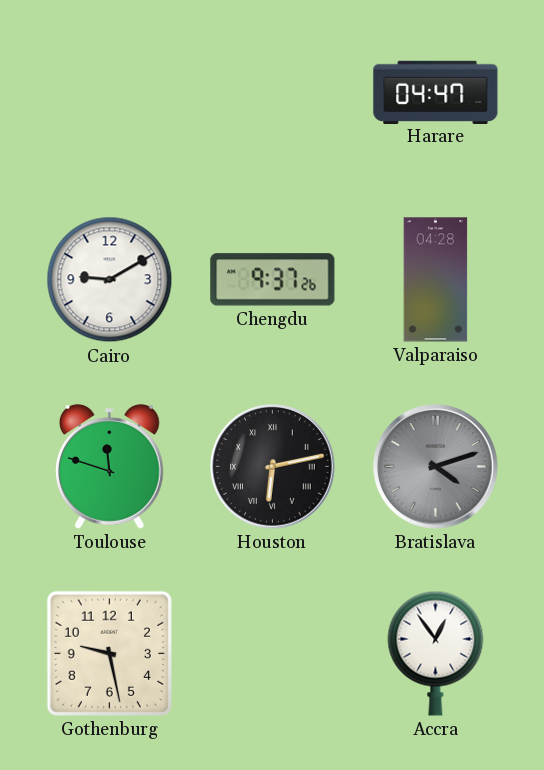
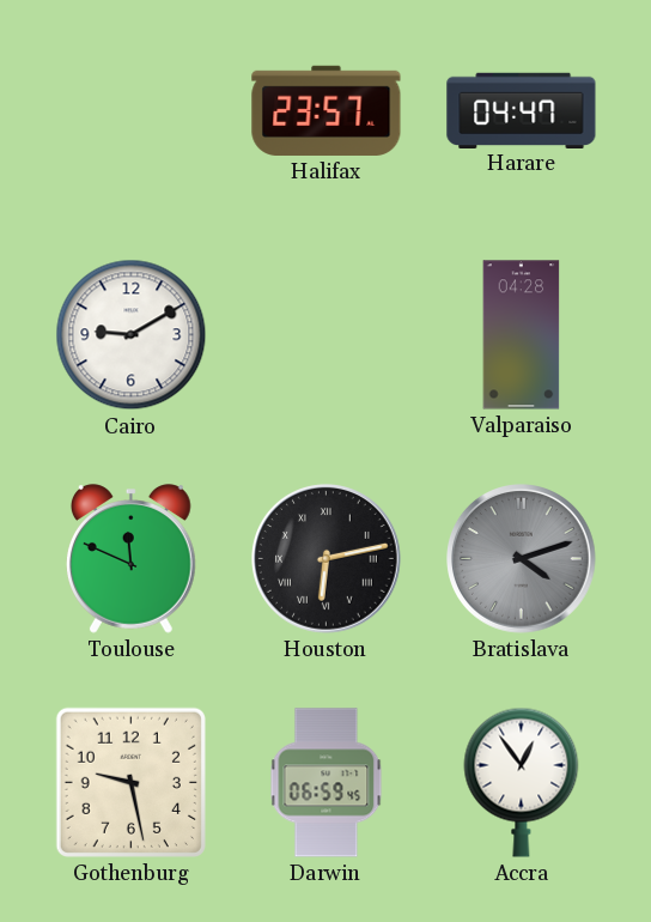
Halifax: none -> 23:57
Chengdu: 9:37 -> none
Toulouse: 11:48 -> 11:49
Darwin: none -> 06:59
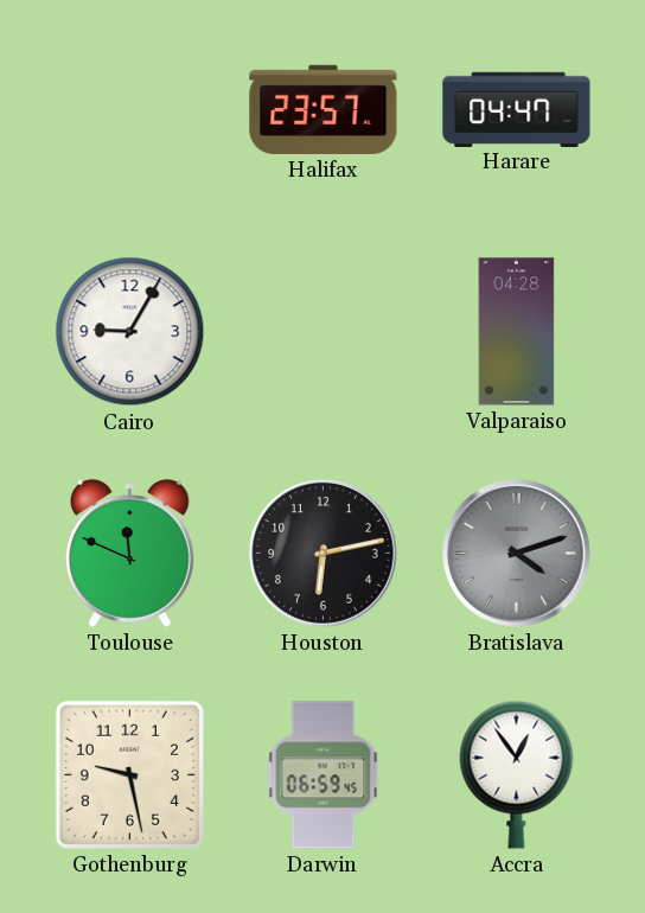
Cairo: 9:10 -> 9:05
Houston numerals: Roman -> Arabic
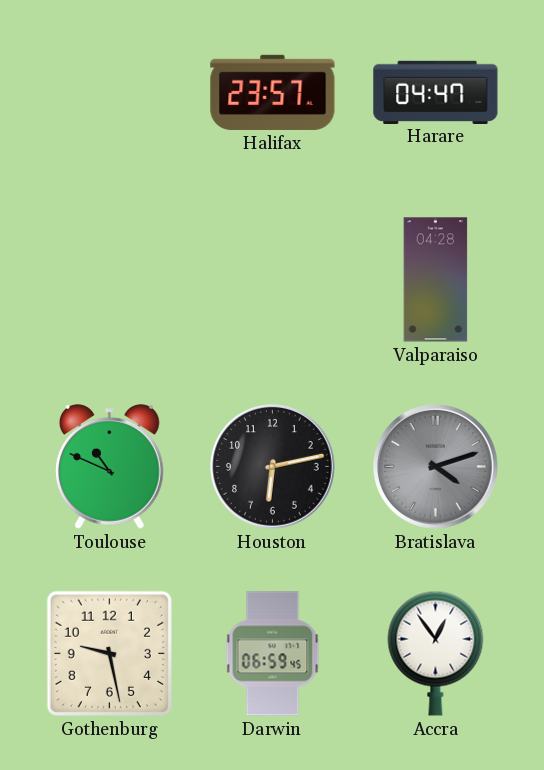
Cairo: 9:05 -> none
Toulouse: 11:49 -> 10:49
